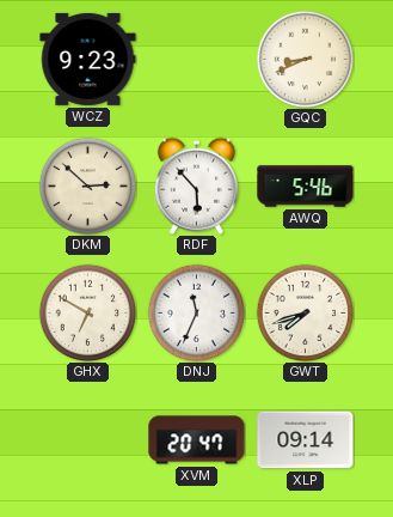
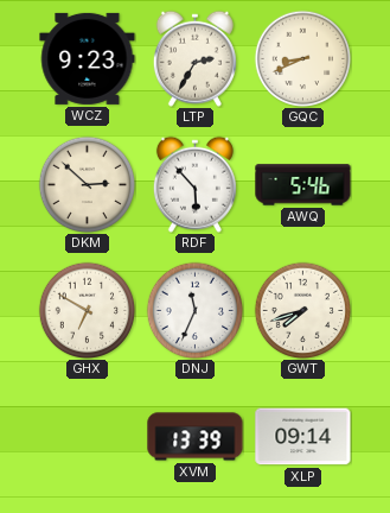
LTP: none -> 2:35
XVM: 20:47 -> 13:39
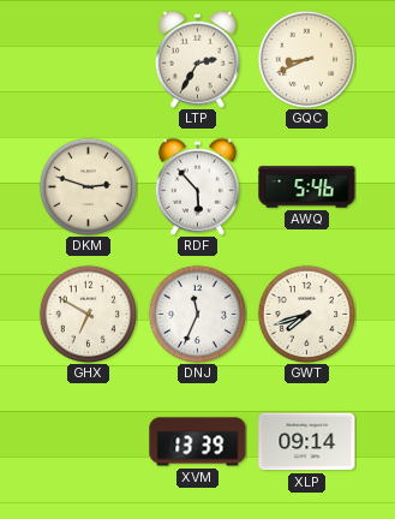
WCZ: 9:23 -> none
DKM: 2:52 -> 2:48
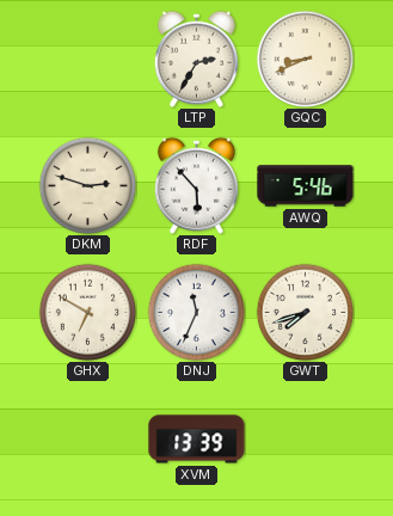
XLP: 09:14 -> none
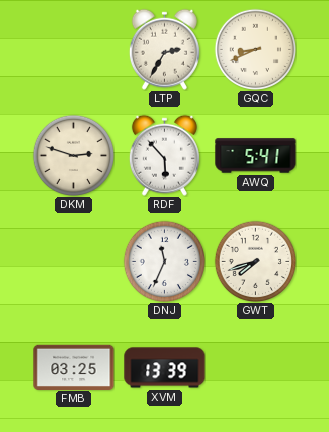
AWQ: 5:46 -> 5:41
GHX: 6:50 -> none
FMB: none -> 03:25
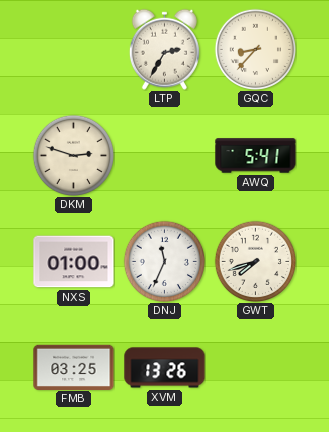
GQC: 8:41 -> 8:37
RDF: 5:53 -> none
NXS: none -> 01:00
XVM: 13:39 -> 13:26
